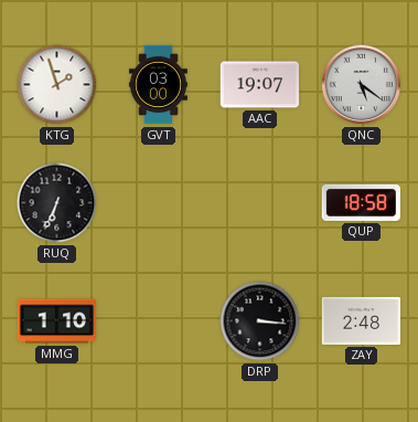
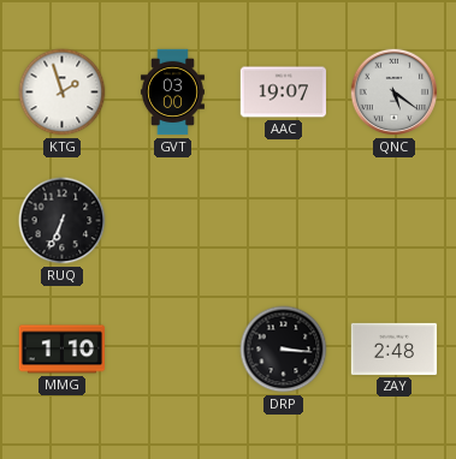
QUP: 18:58 -> none
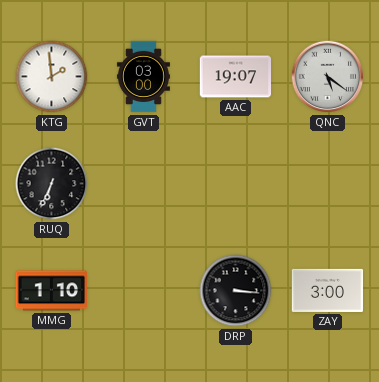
KTG: 1:57 -> 1:59
ZAY: 2:48 -> 3:00
